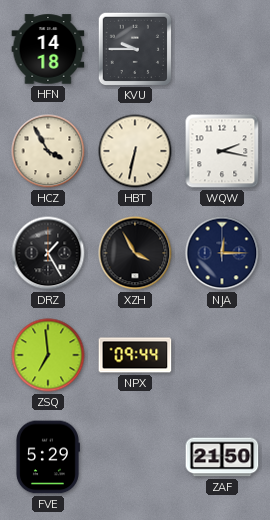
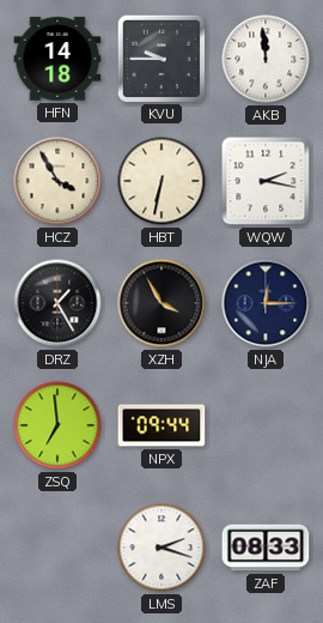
AKB: none -> 11:59
FVE: 5:29 -> none
LMS: none -> 2:18
ZAF: 21:50 -> 08:33
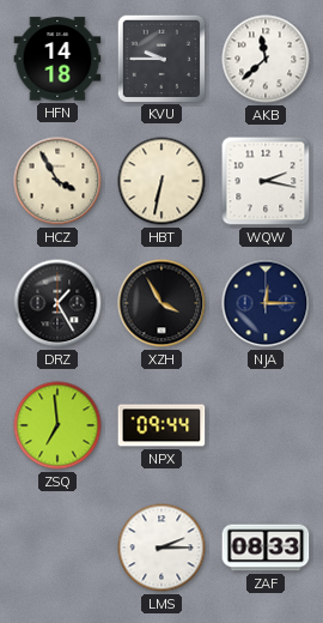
AKB: 11:59 -> 11:38
LMS: 2:18 -> 2:15
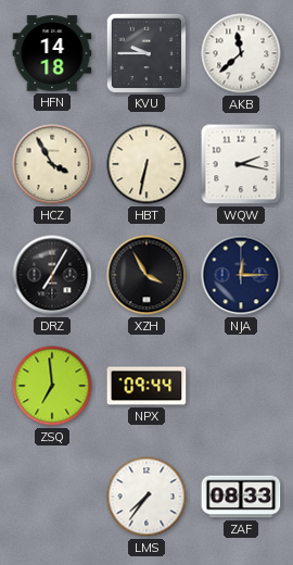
DRZ: 1:25 -> 7:05
LMS: 2:15 -> 7:36
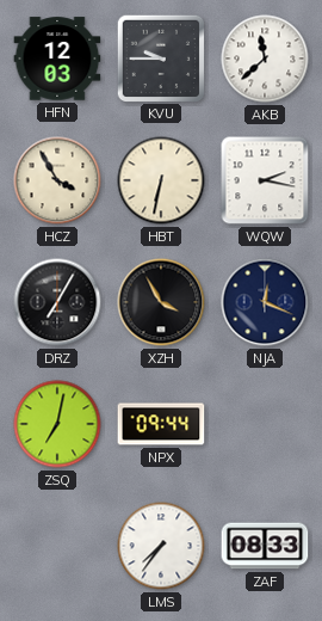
HFN: 14:18 -> 12:03
NJA: 12:15 -> 12:19
ZSQ: 6:59 -> 7:02
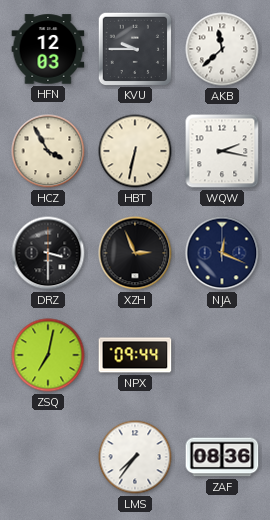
DRZ: 7:05 -> 3:30
XZH: 3:55 -> 2:56
ZAF: 08:33 -> 08:36
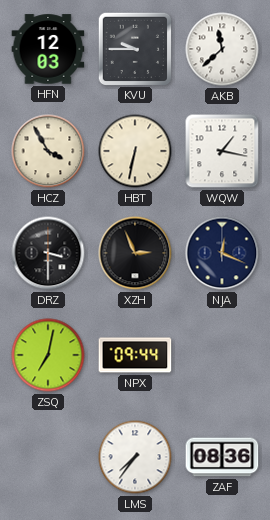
WQW: 2:17 -> 1:17
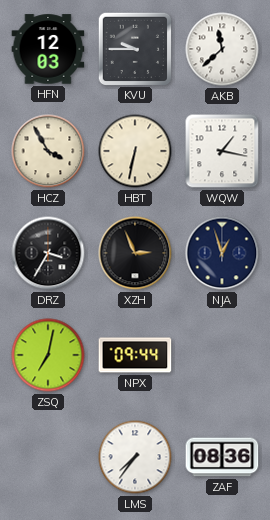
DRZ: 3:30 -> 3:35
NJA: 12:19 -> 12:57
